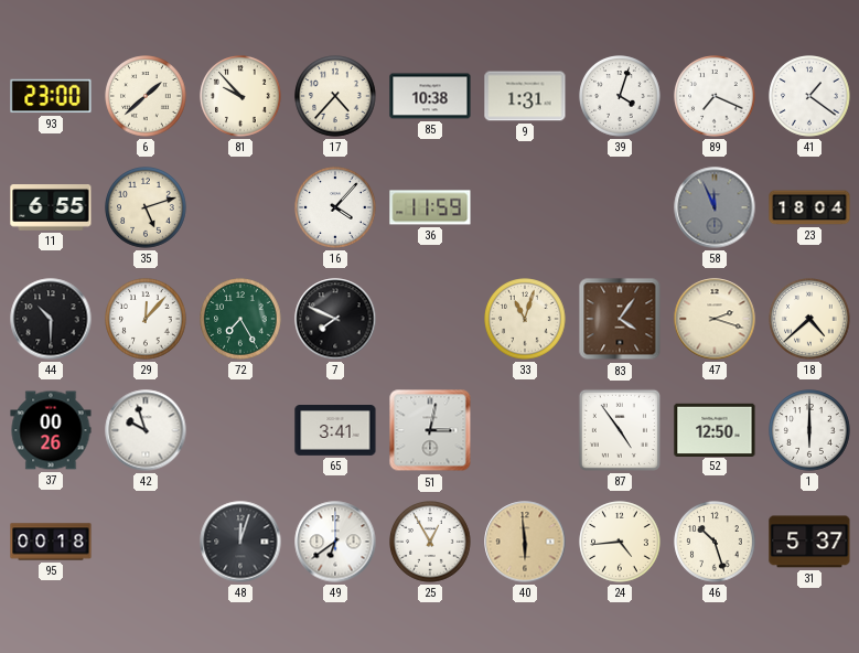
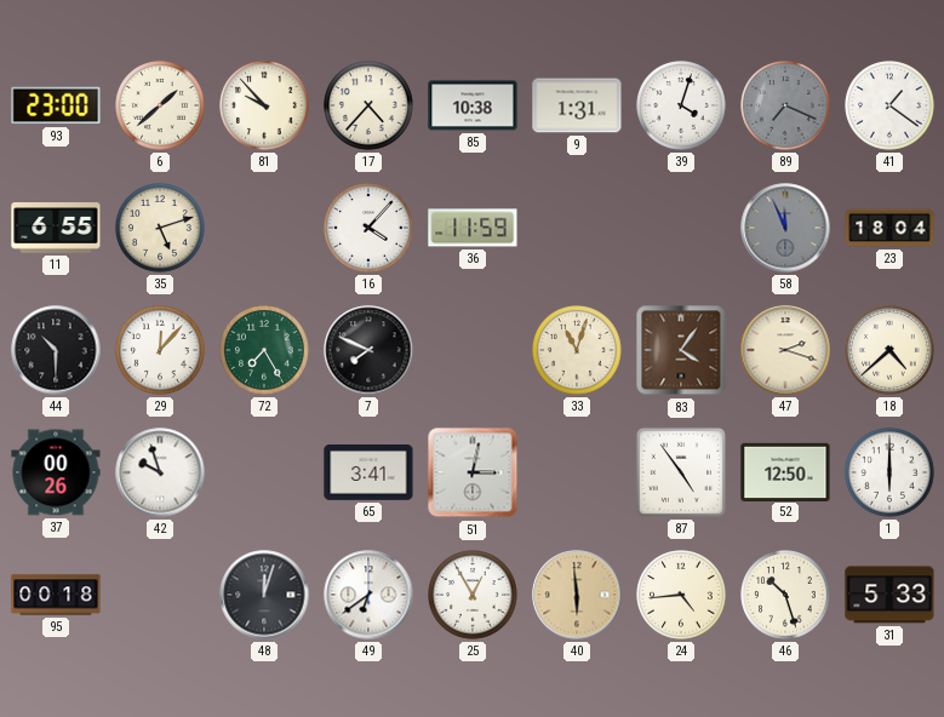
89 dial: white -> grey
31: 5:37 -> 5:33
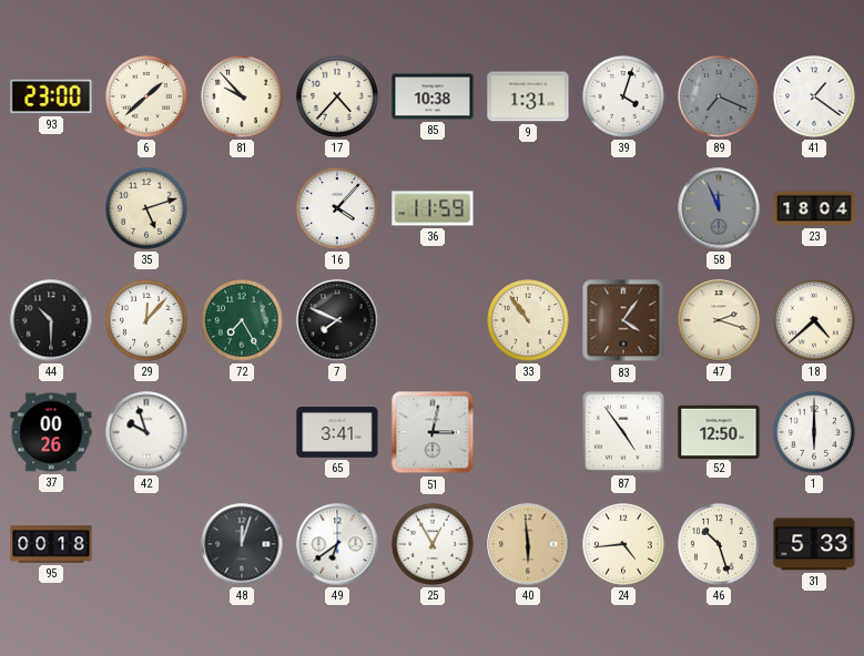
11: 6:55 -> none
33: 11:03 -> 10:54
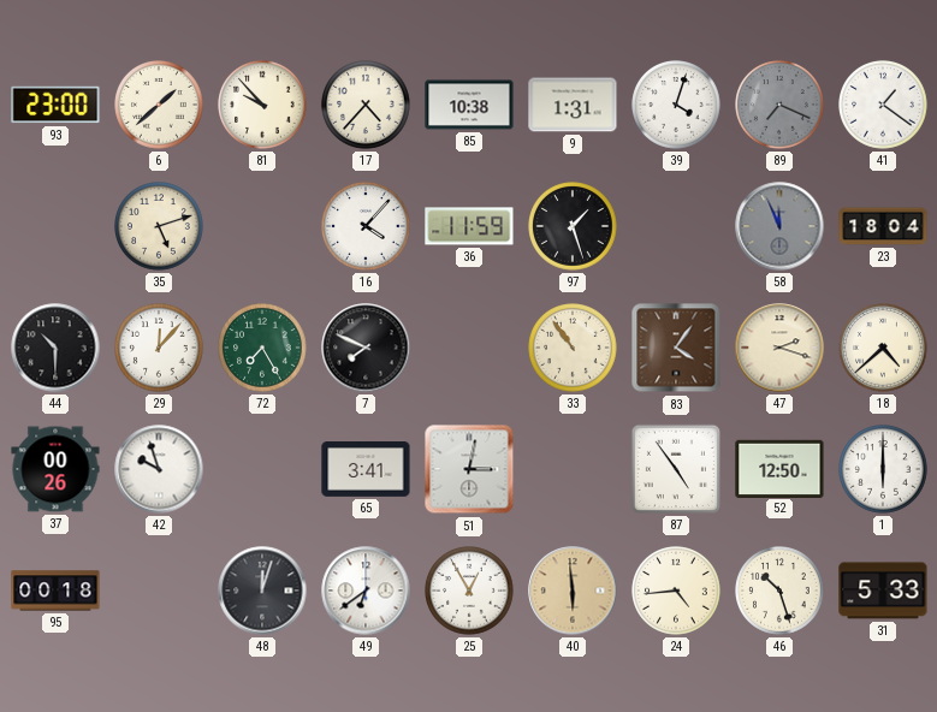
97: none -> 1:27
